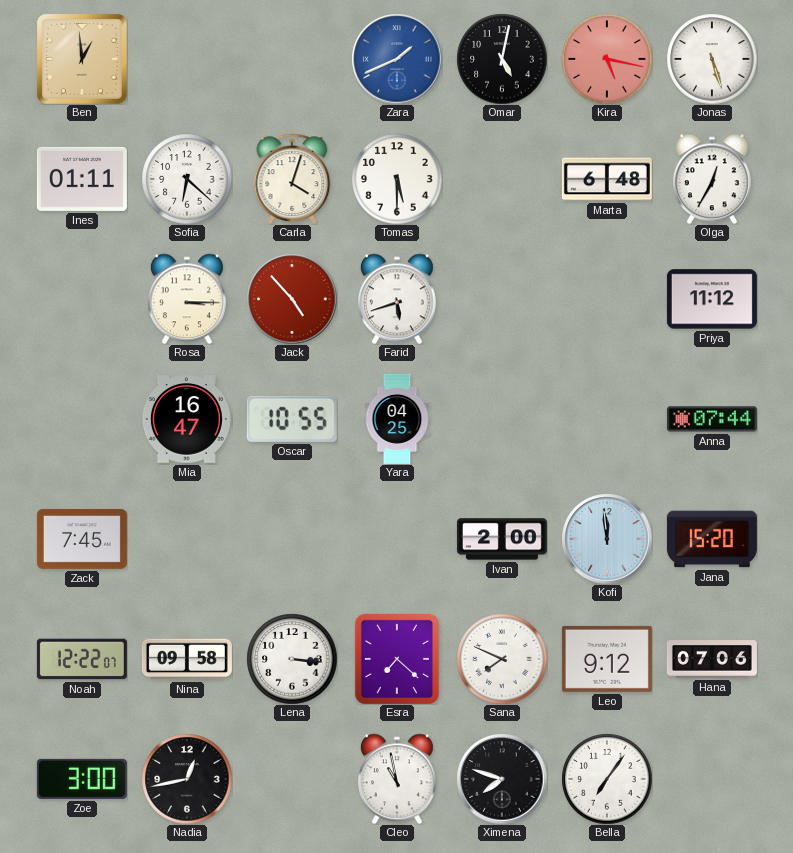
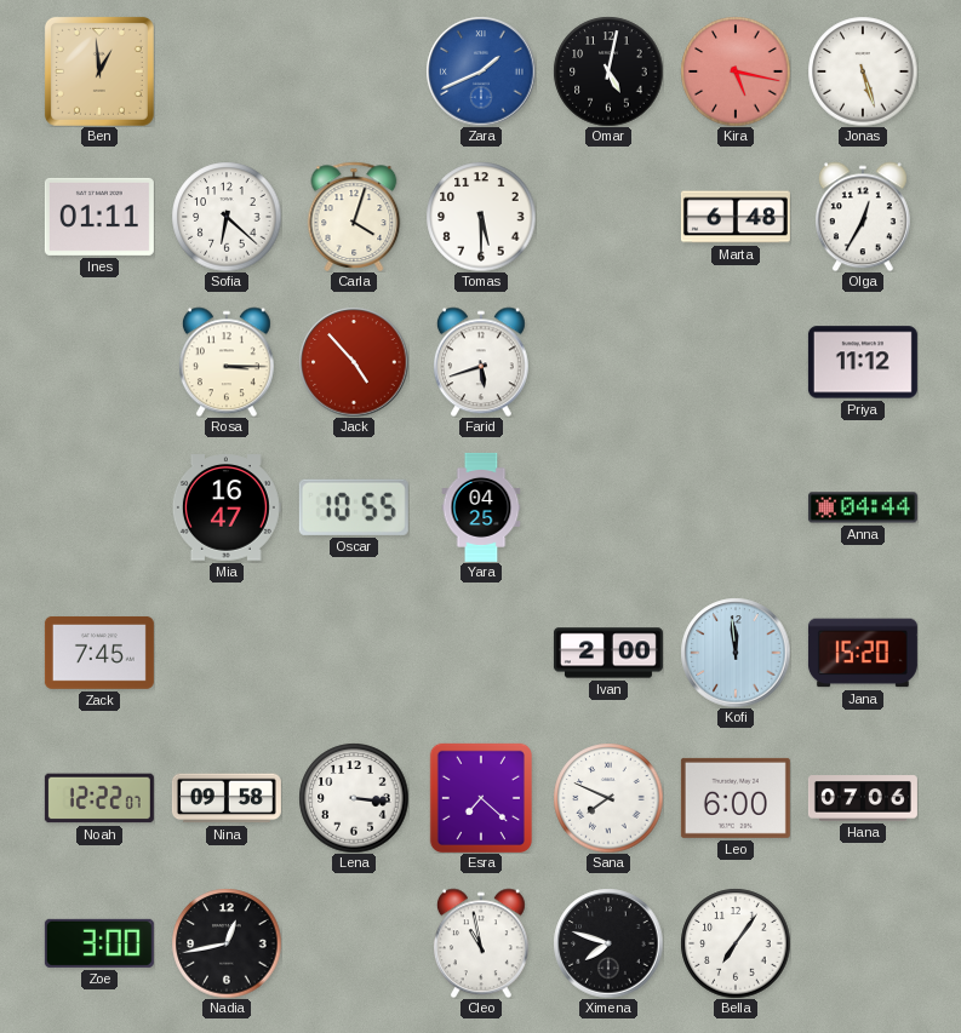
Anna: 07:44 -> 04:44
Leo: 9:12 -> 6:00
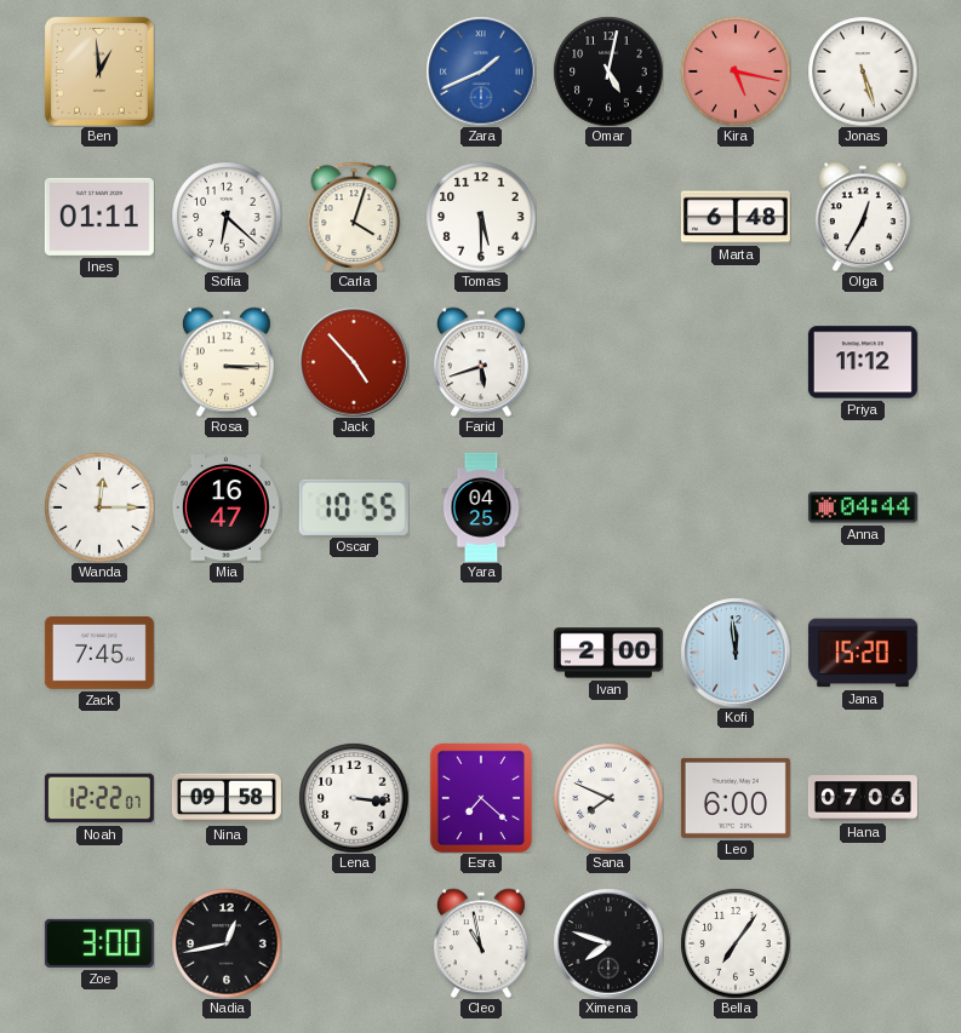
Wanda: none -> 12:15
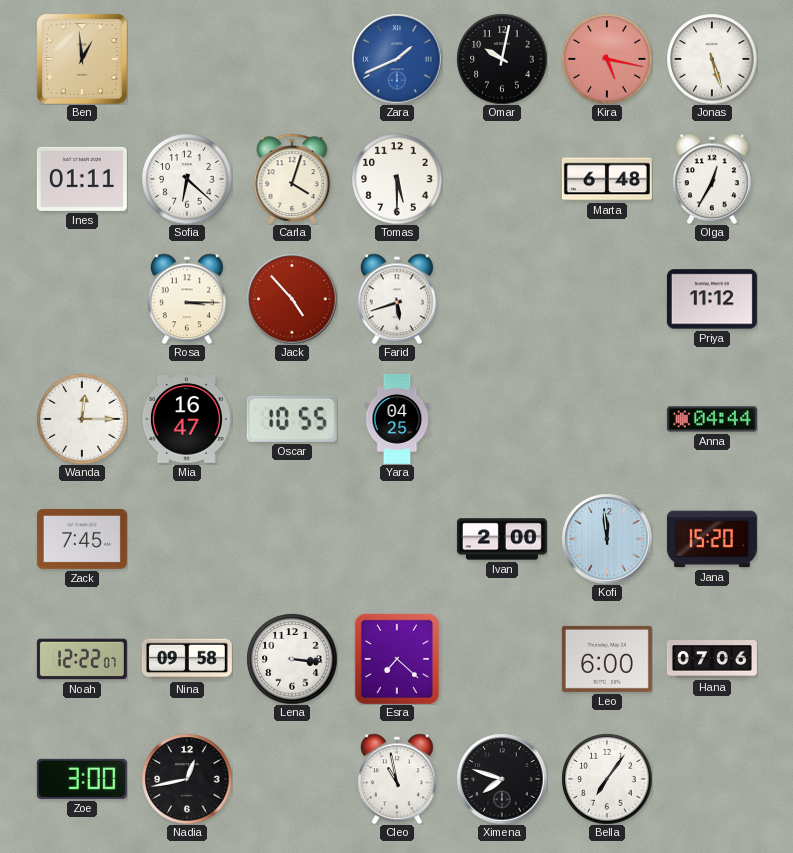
Omar: 5:02 -> 10:02
Sana: 7:49 -> none
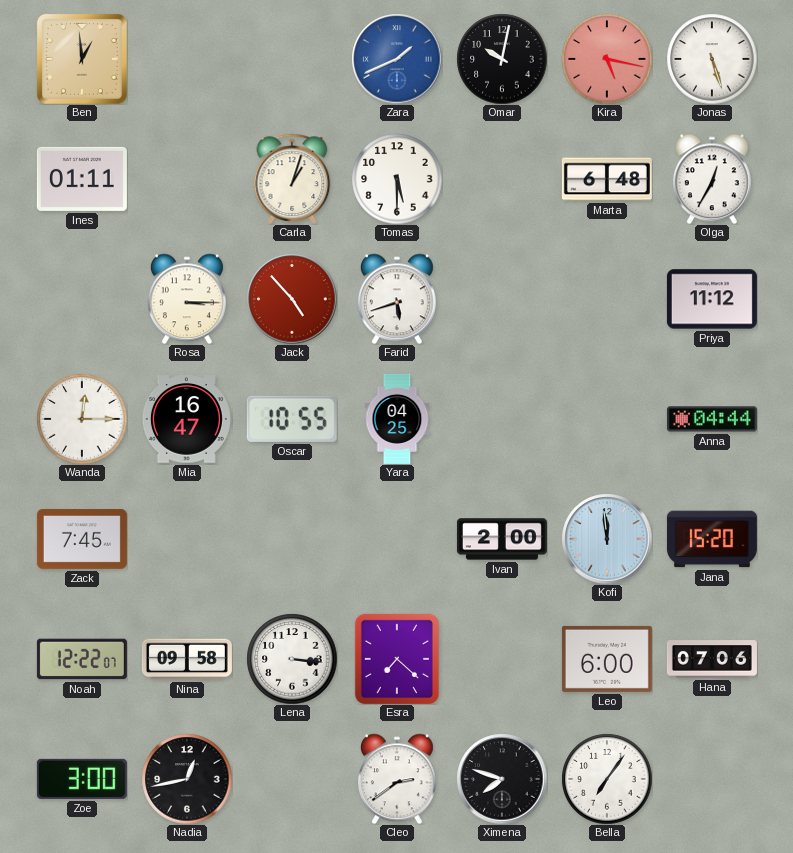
Sofia: 6:22 -> none
Carla: 4:03 -> 1:03
Cleo: 10:58 -> 2:39
